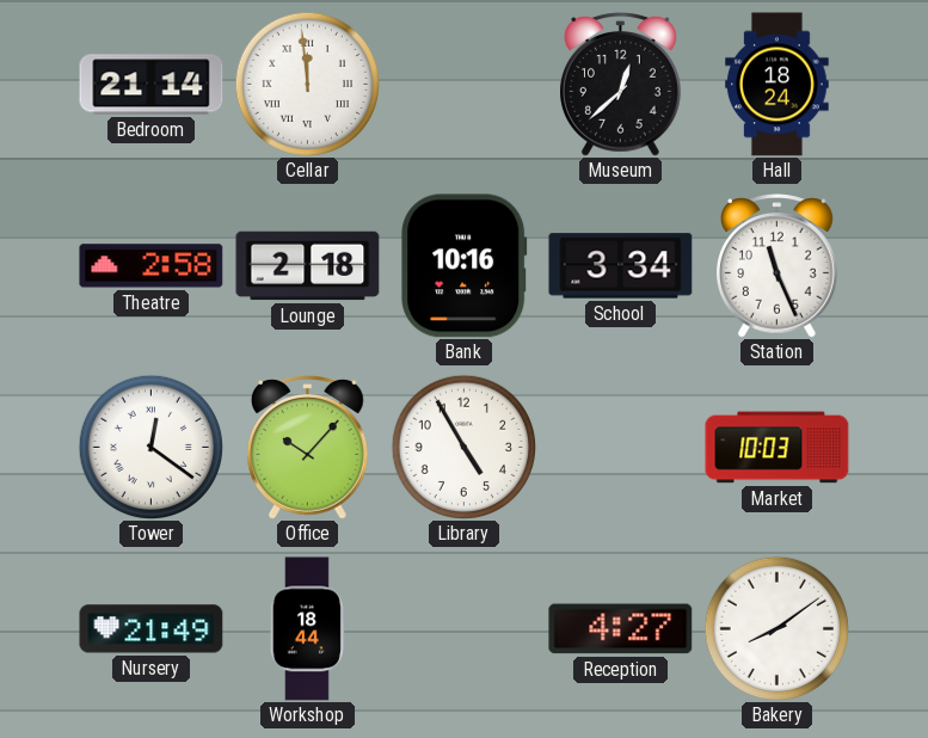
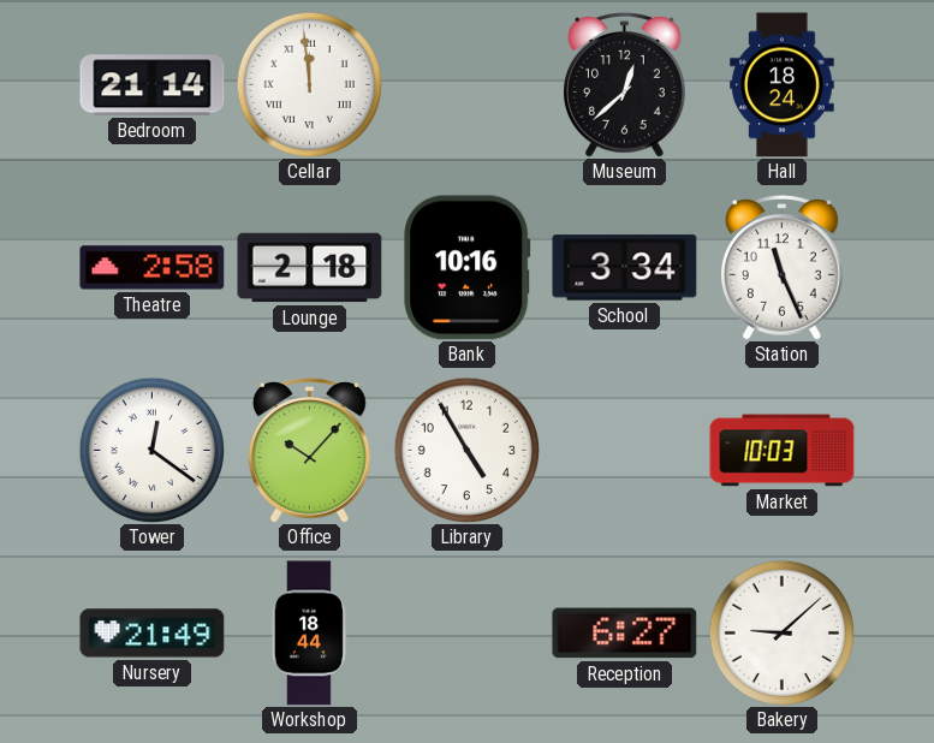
Reception: 4:27 -> 6:27
Bakery: 8:09 -> 9:08
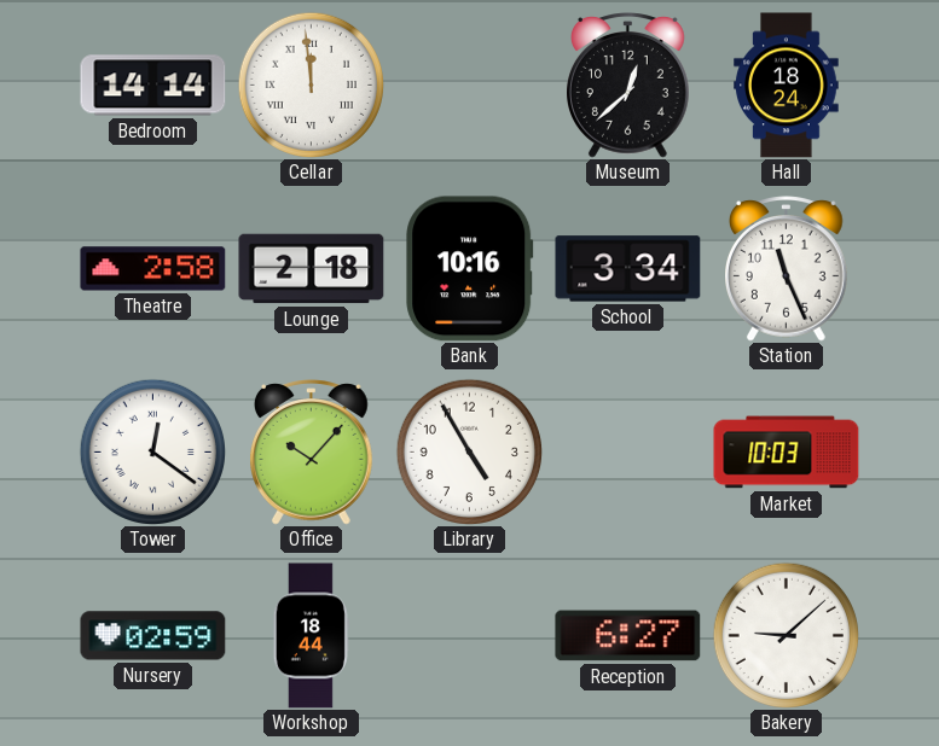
Bedroom: 21:14 -> 14:14
Nursery: 21:49 -> 02:59
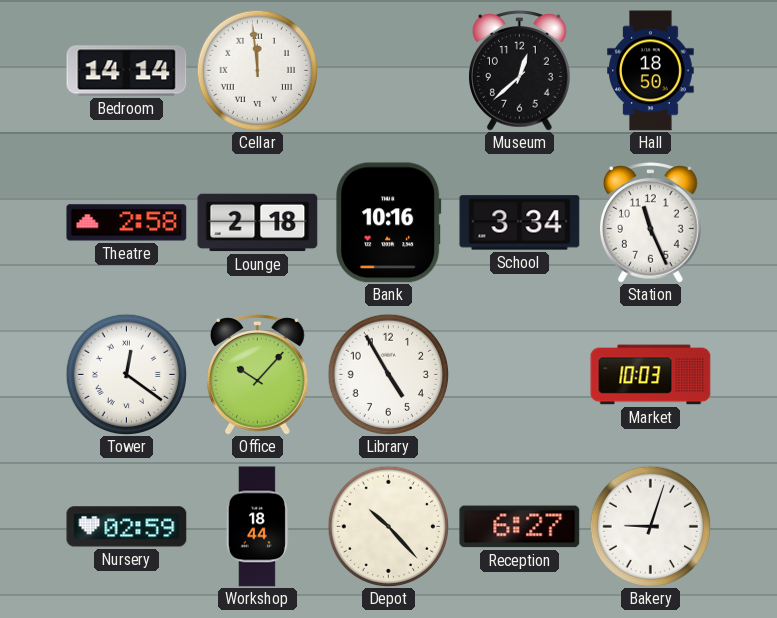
Hall: 18:24 -> 18:50
Depot: none -> 10:23
Bakery: 9:08 -> 9:03
